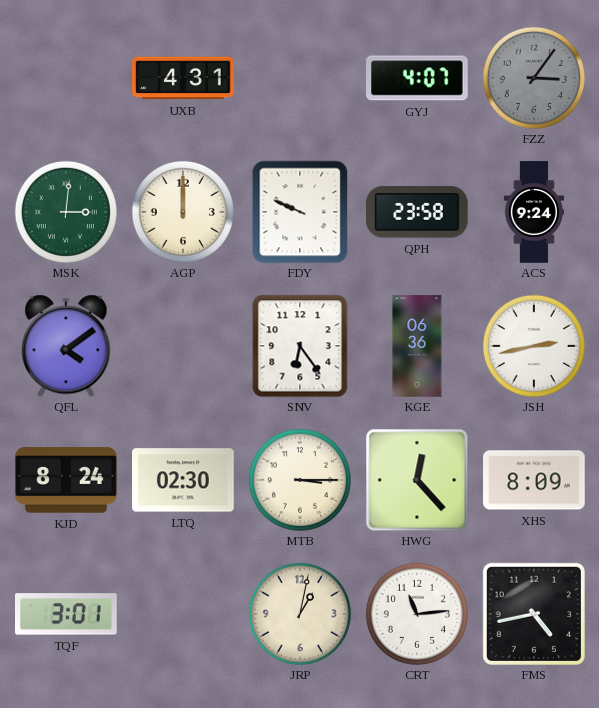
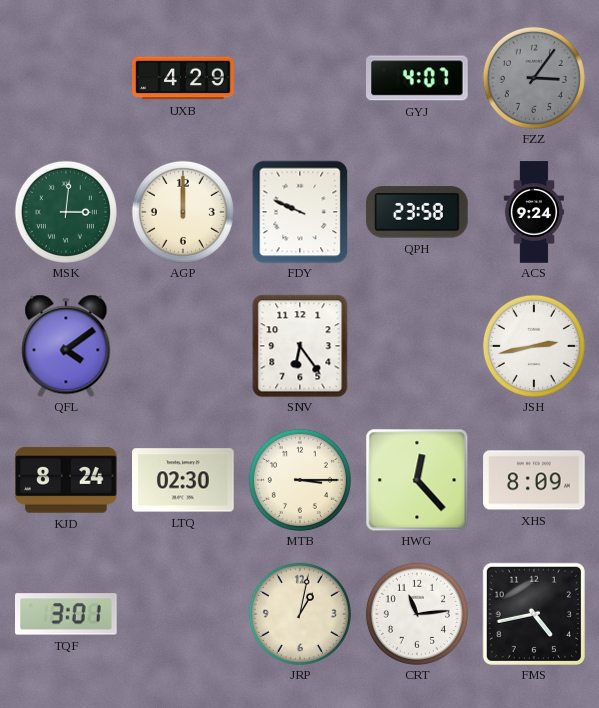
UXB: 4:31 -> 4:29
KGE: 06:36 -> none
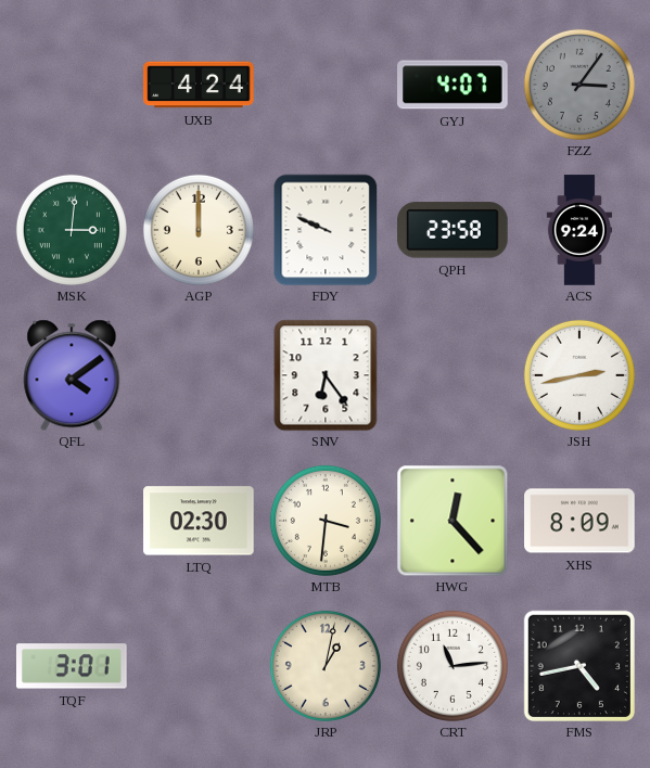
UXB: 4:29 -> 4:24
KJD: 8:24 -> none
MTB: 3:15 -> 3:31
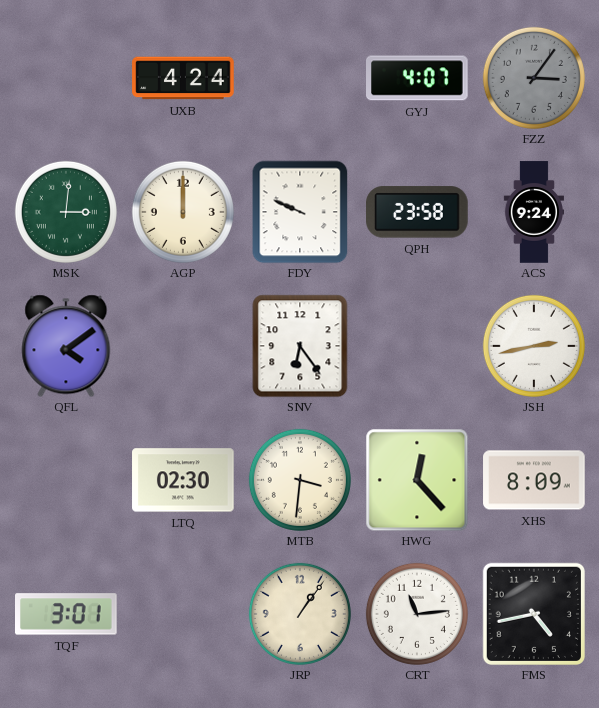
JRP: 1:02 -> 1:06
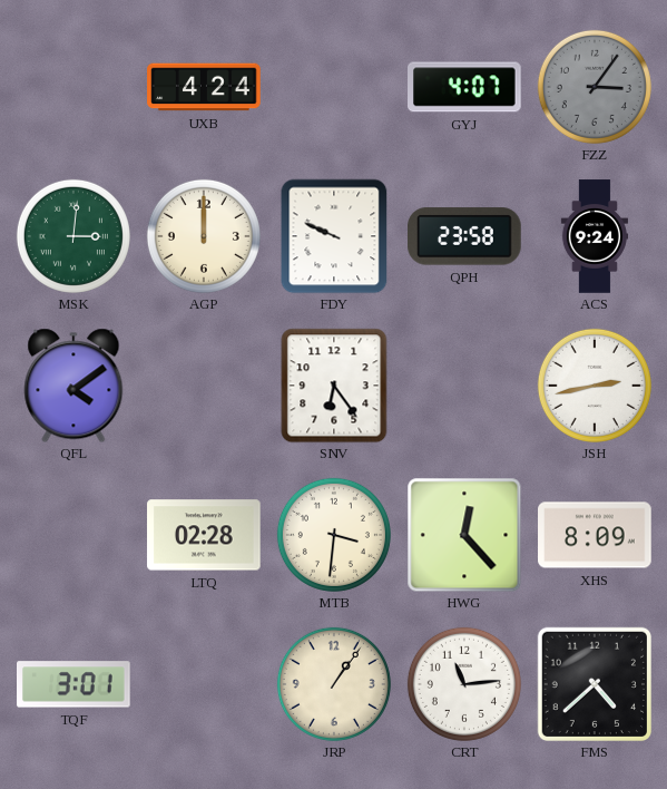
LTQ: 02:30 -> 02:28
FMS: 4:43 -> 4:38
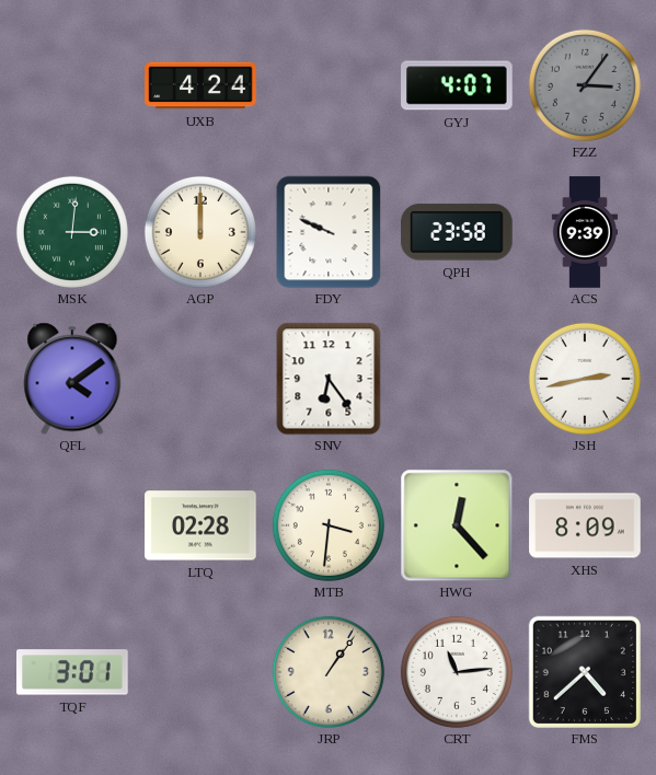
ACS: 9:24 -> 9:39
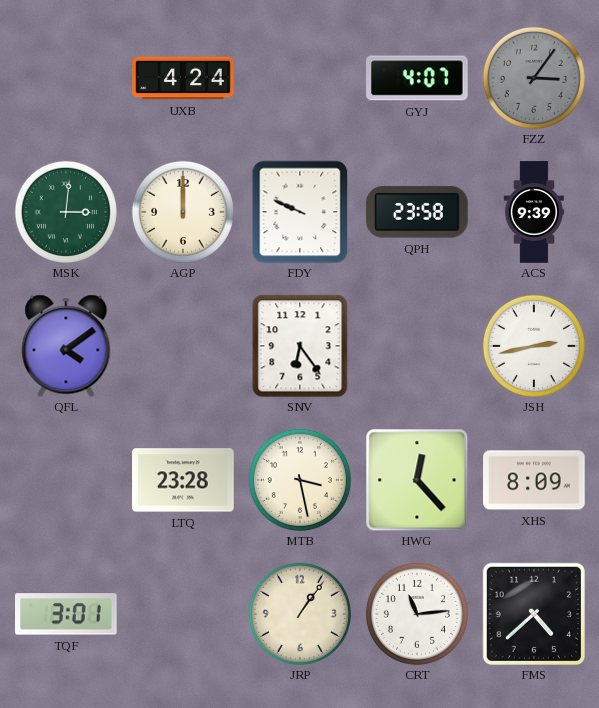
LTQ: 02:28 -> 23:28
MTB: 3:31 -> 3:28
